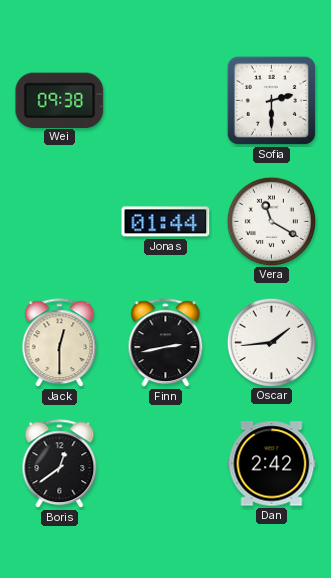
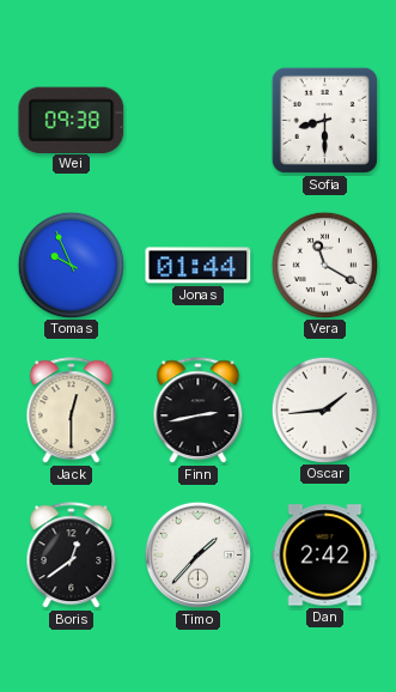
Sofia: 2:30 -> 8:30
Tomas: none -> 9:56
Timo: none -> 1:37
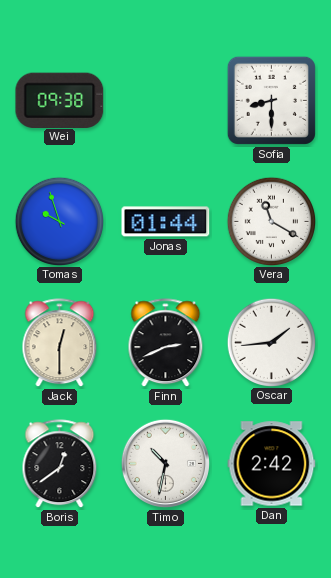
Tomas: 9:56 -> 9:57
Finn: 2:43 -> 2:41
Timo: 1:37 -> 10:32
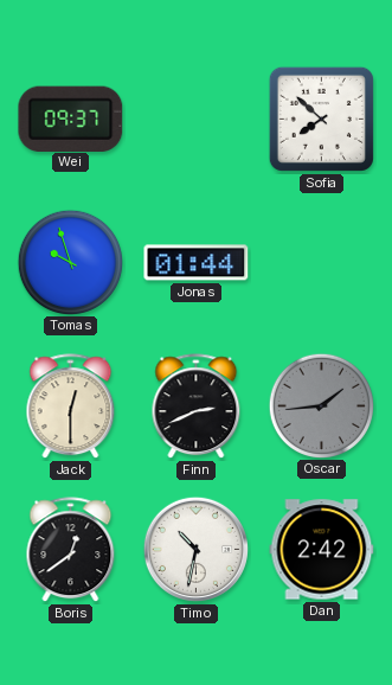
Wei: 09:38 -> 09:37
Sofia: 8:30 -> 7:52
Vera: 11:20 -> none
Oscar dial: white -> grey
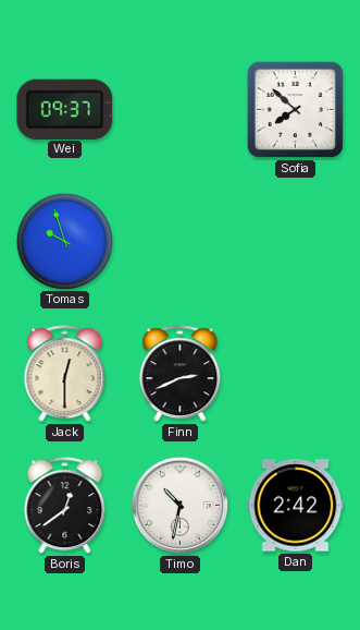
Jonas: 01:44 -> none
Oscar: 1:44 -> none
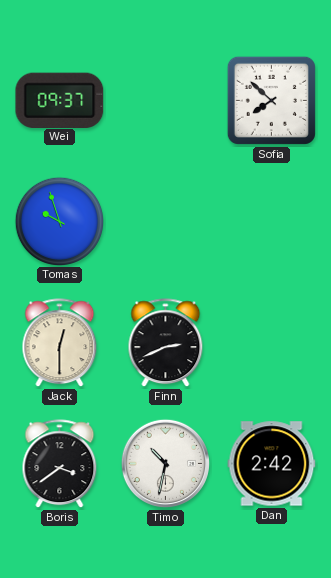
Boris: 12:39 -> 3:39
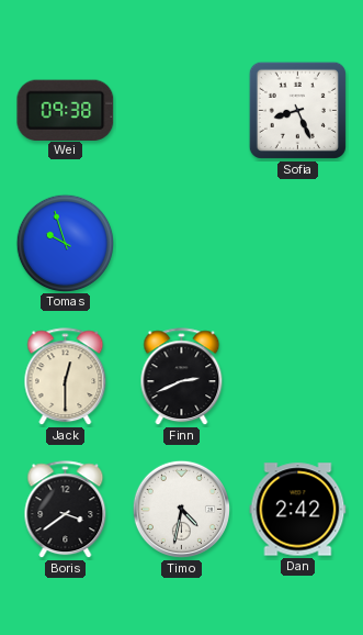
Wei: 09:37 -> 09:38
Sofia: 7:52 -> 8:26
Timo: 10:32 -> 4:32
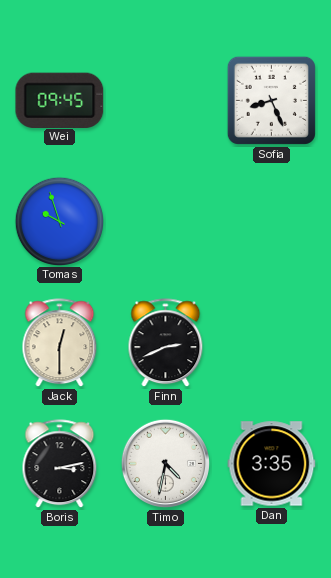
Wei: 09:38 -> 09:45
Boris: 3:39 -> 3:13
Dan: 2:42 -> 3:35
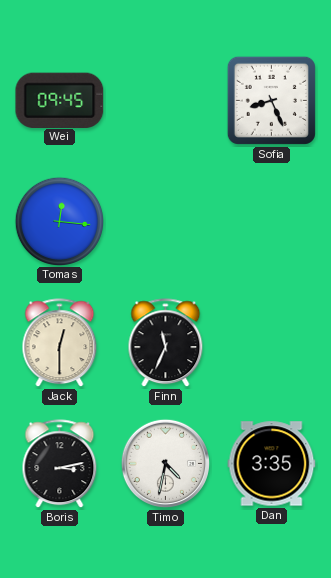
Tomas: 9:57 -> 12:16
Finn: 2:41 -> 11:34
